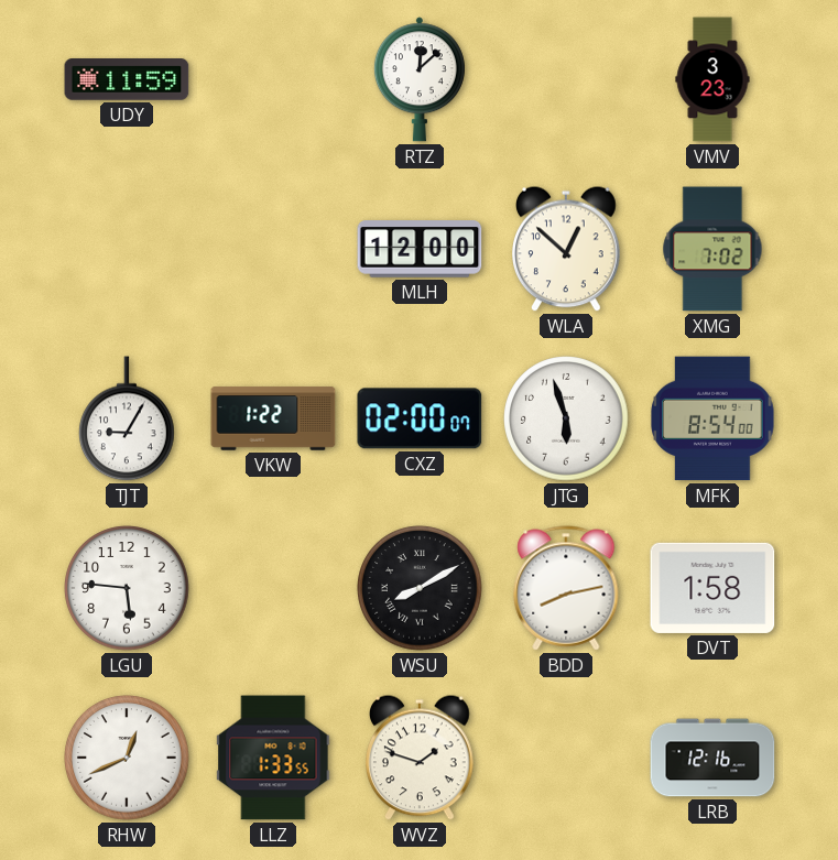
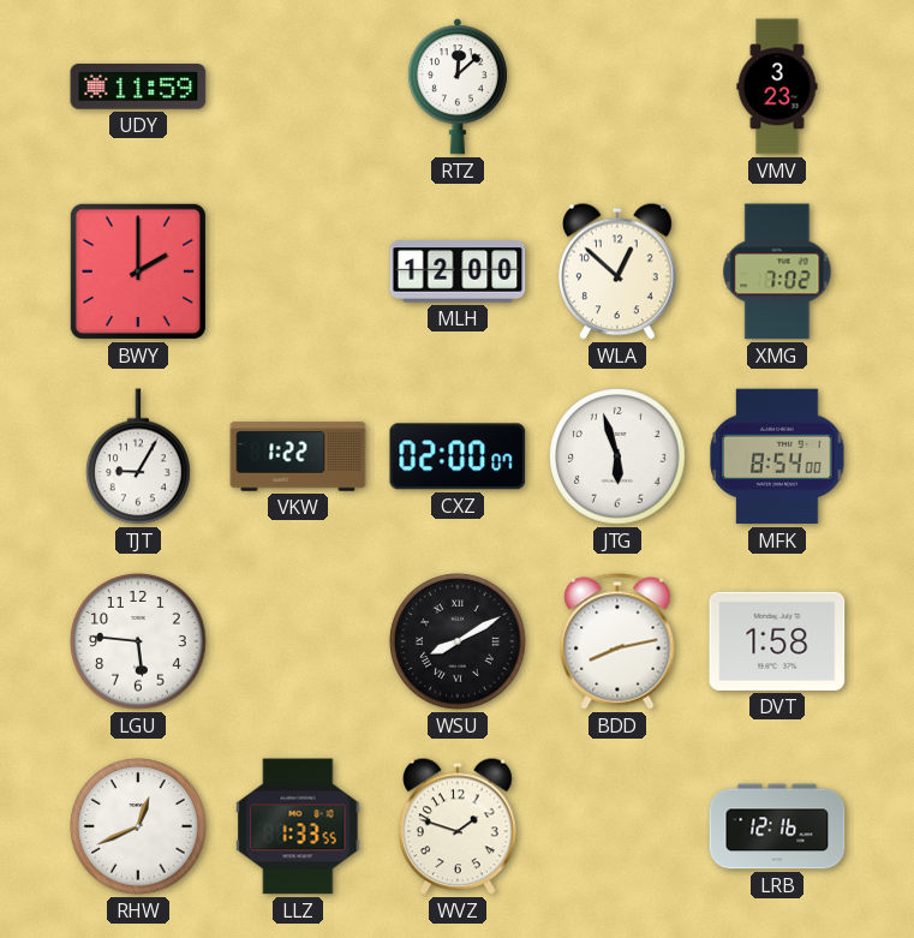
BWY: none -> 2:00
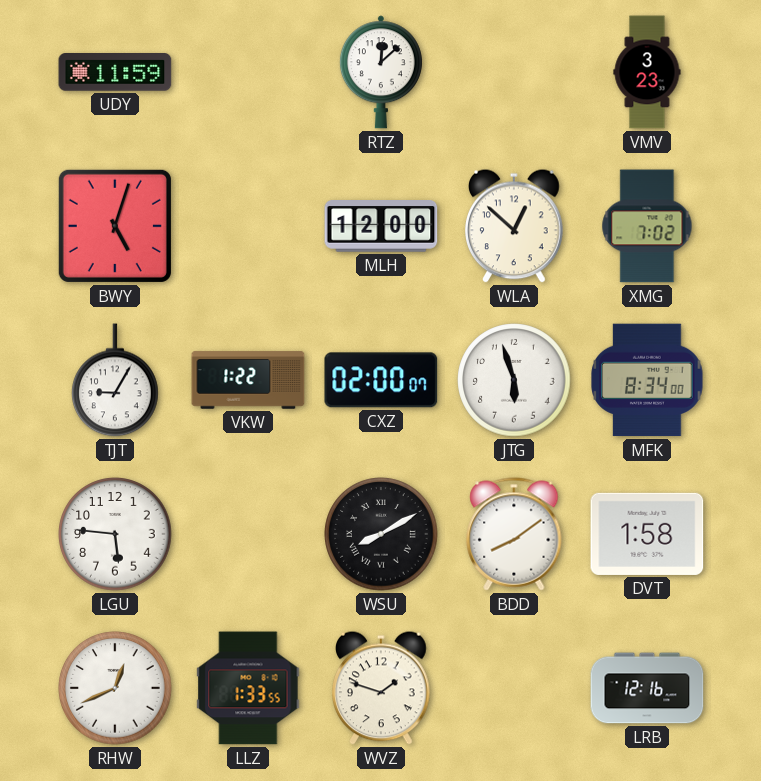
BWY: 2:00 -> 5:03
MFK: 8:54 -> 8:34
BDD: 8:13 -> 8:09
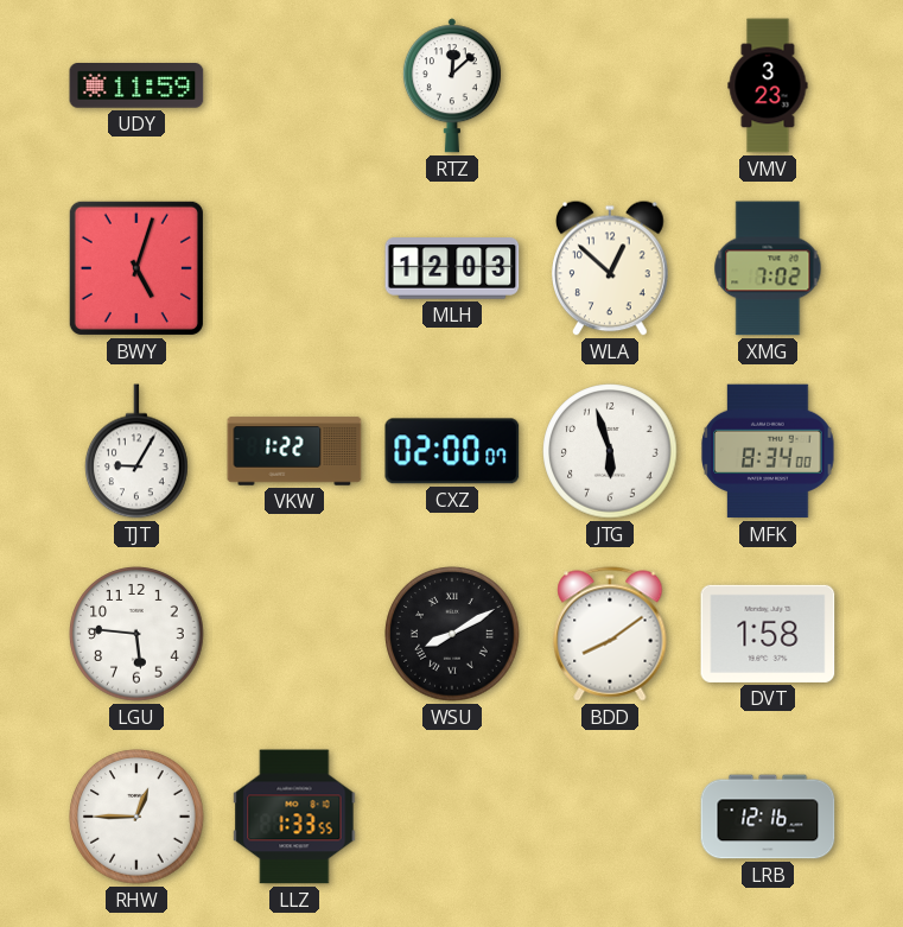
MLH: 12:00 -> 12:03
RHW: 12:41 -> 12:45
WVZ: 1:48 -> none
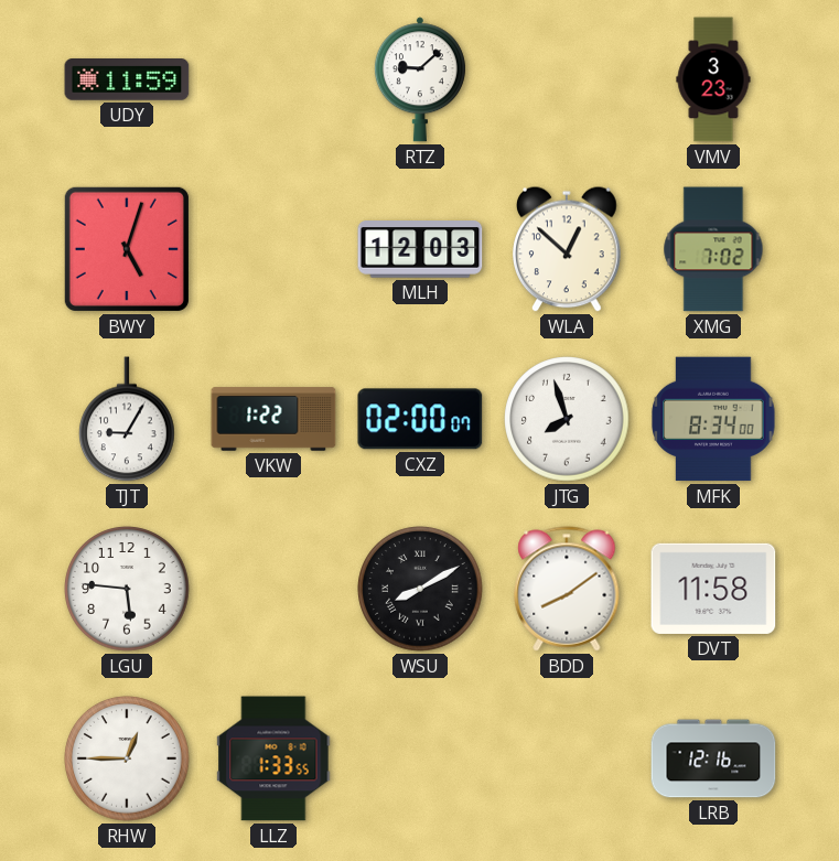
RTZ: 12:08 -> 9:08
JTG: 5:57 -> 7:57
DVT: 1:58 -> 11:58
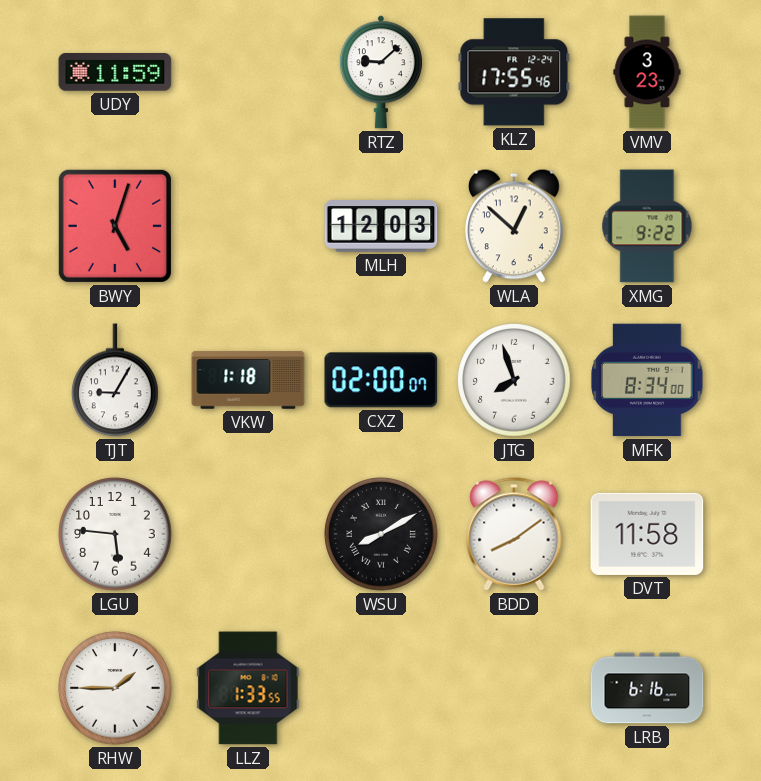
KLZ: none -> 17:55
XMG: 7:02 -> 9:22
VKW: 1:22 -> 1:18
RHW: 12:45 -> 1:45
LRB: 12:16 -> 6:16
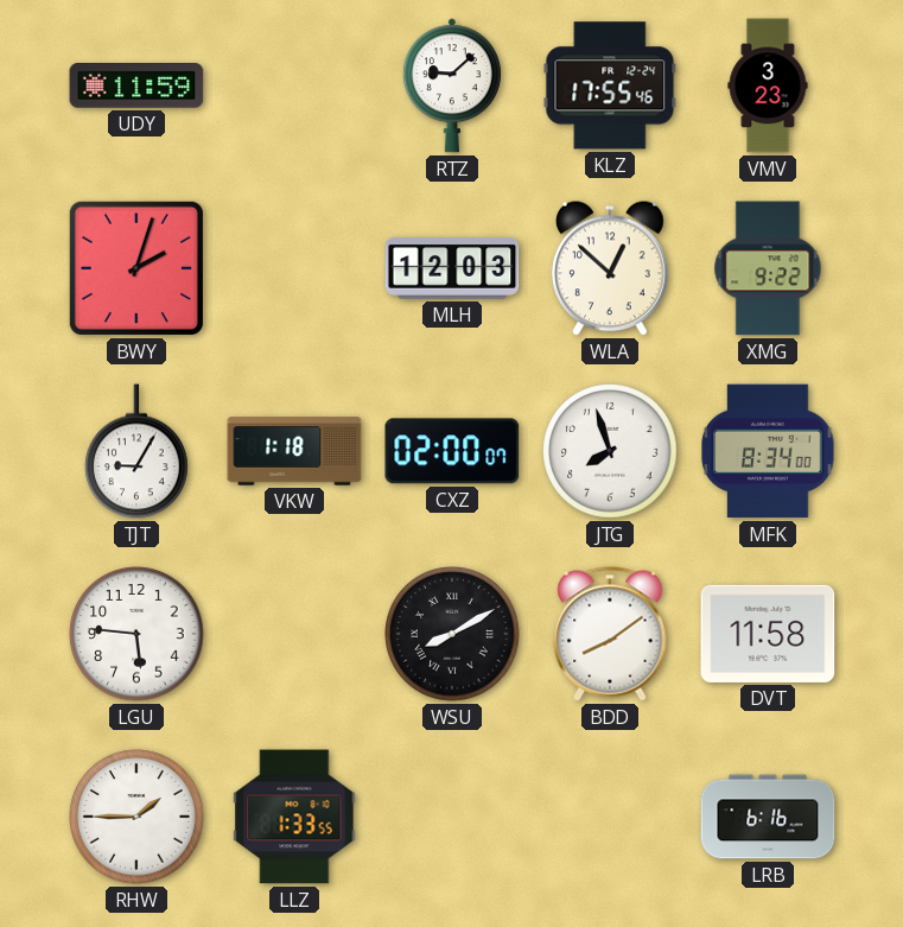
BWY: 5:03 -> 2:03
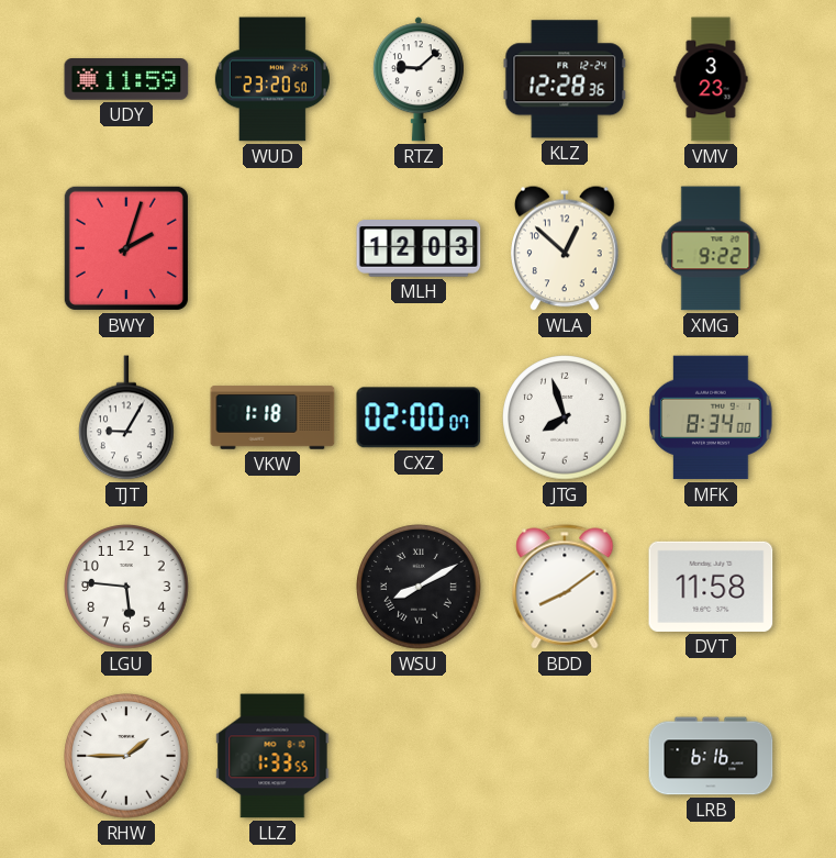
WUD: none -> 23:20
KLZ: 17:55 -> 12:28
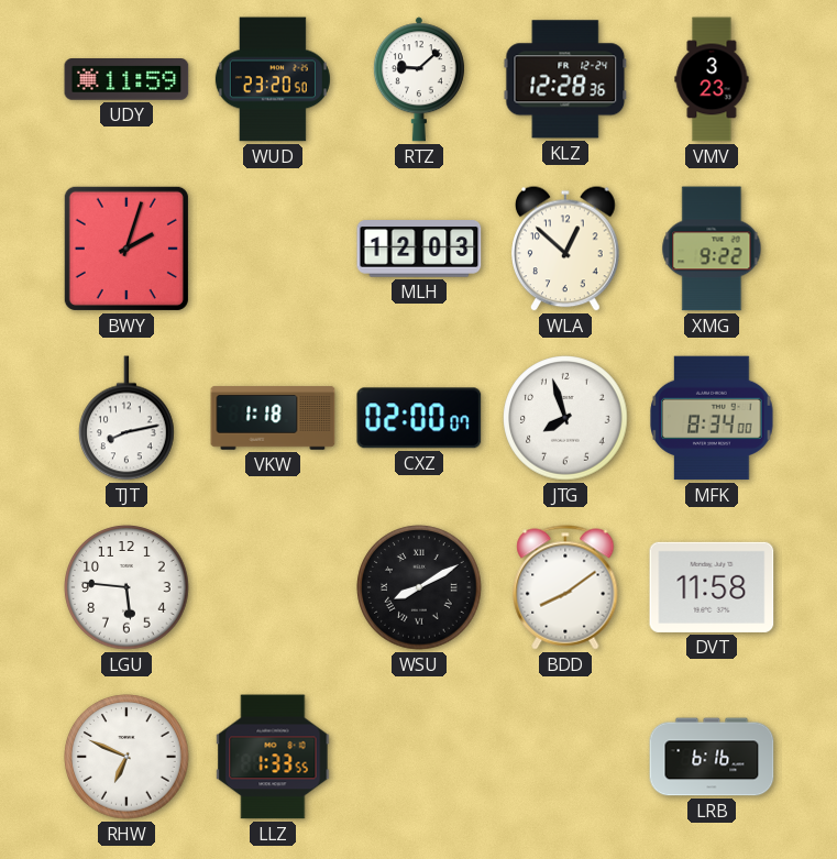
TJT: 9:05 -> 8:13
RHW: 1:45 -> 6:49
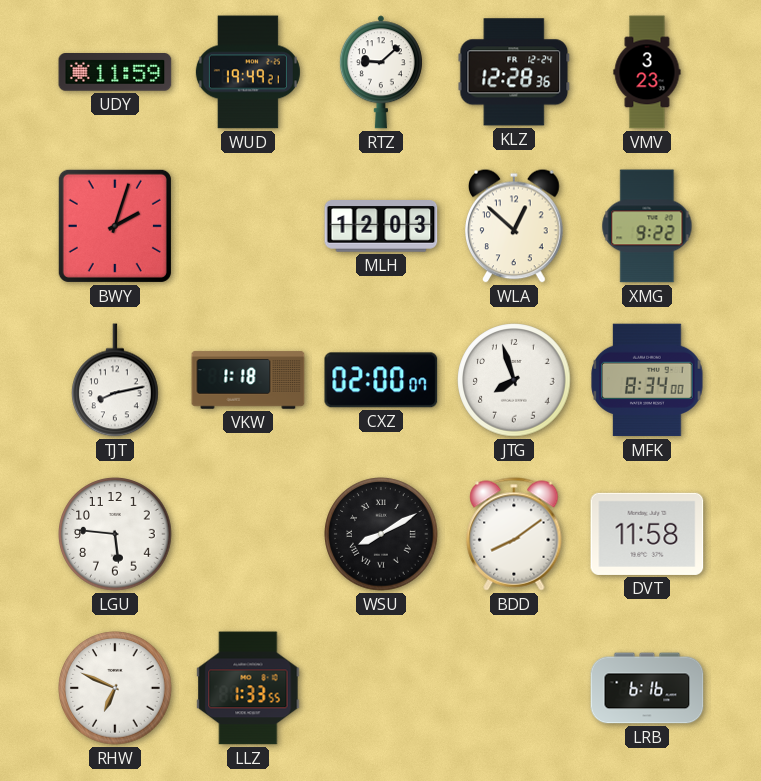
WUD: 23:20 -> 19:49
